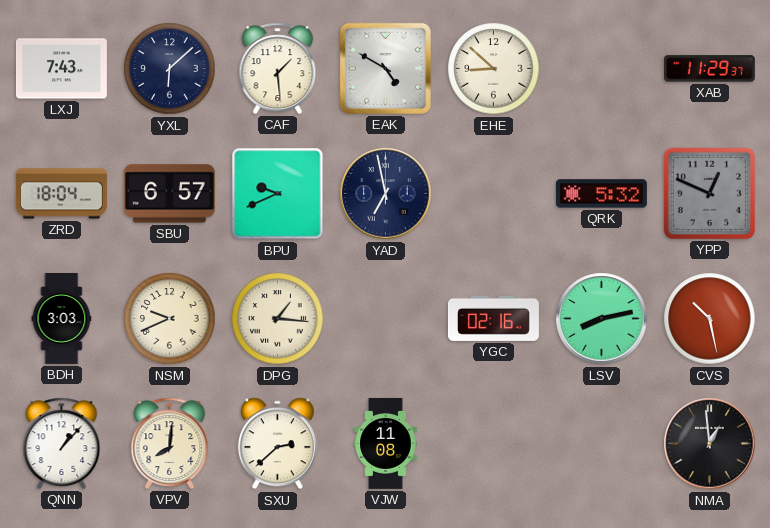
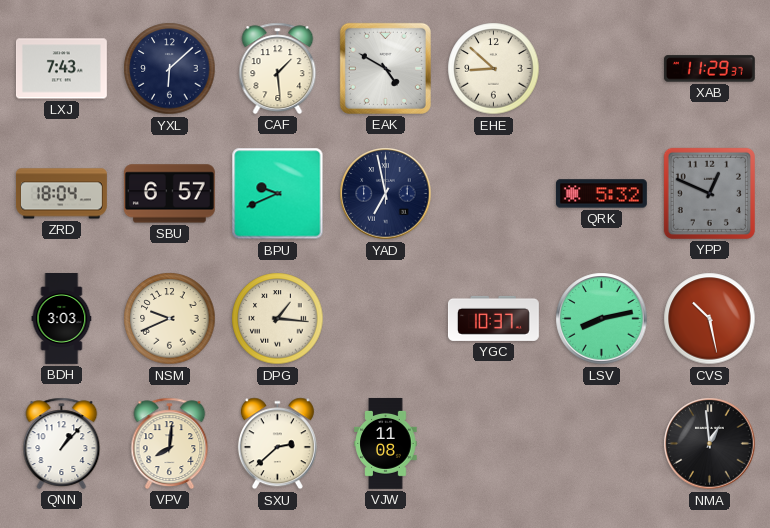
YGC: 02:16 -> 10:37
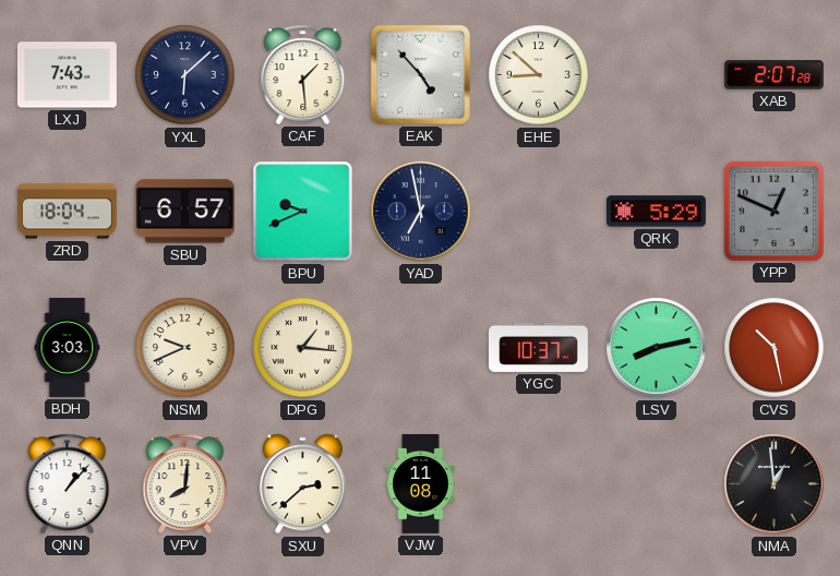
EAK: 4:50 -> 4:53
XAB: 11:29 -> 2:07
QRK: 5:32 -> 5:29
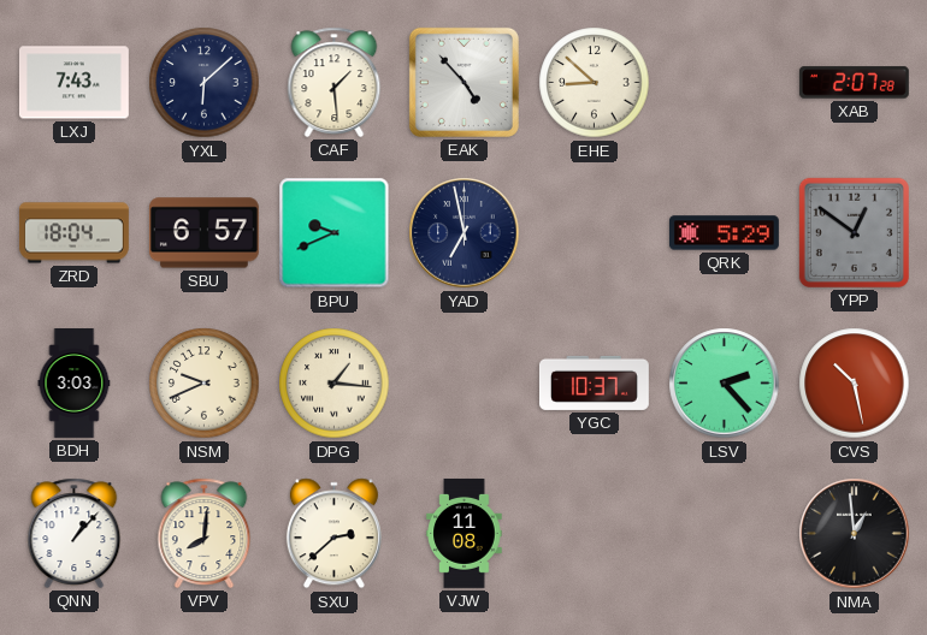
YPP: 12:49 -> 12:51
LSV: 8:13 -> 2:23
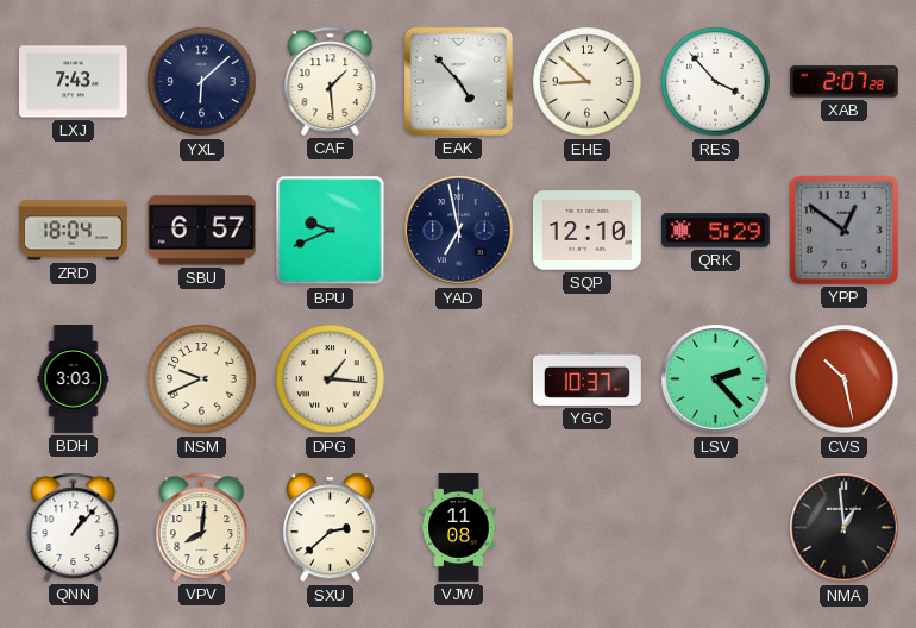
RES: none -> 3:53
SQP: none -> 12:10
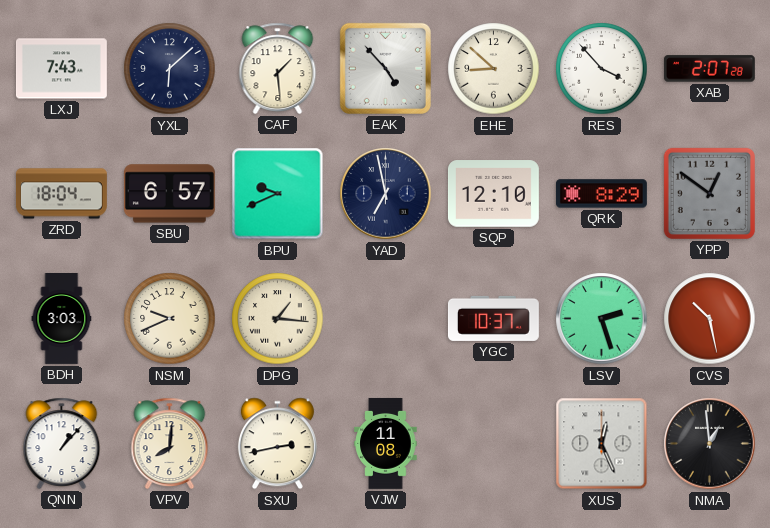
QRK: 5:29 -> 8:29
LSV: 2:23 -> 2:27
SXU: 2:38 -> 2:43
XUS: none -> 12:26
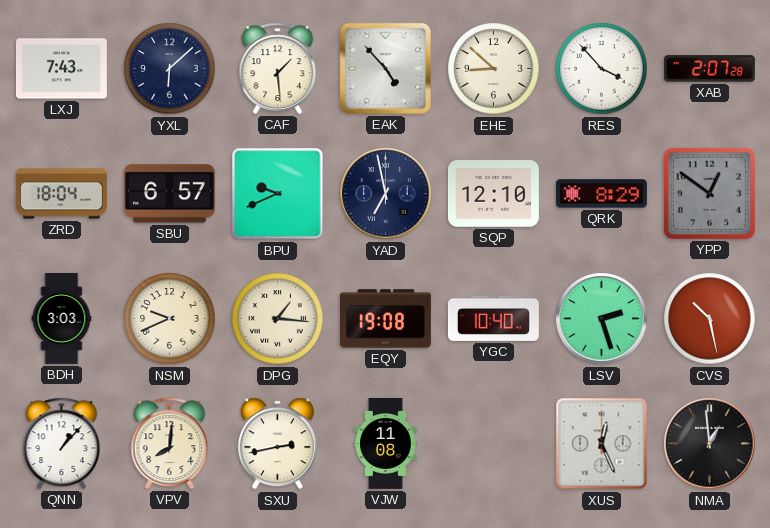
EQY: none -> 19:08
YGC: 10:37 -> 10:40
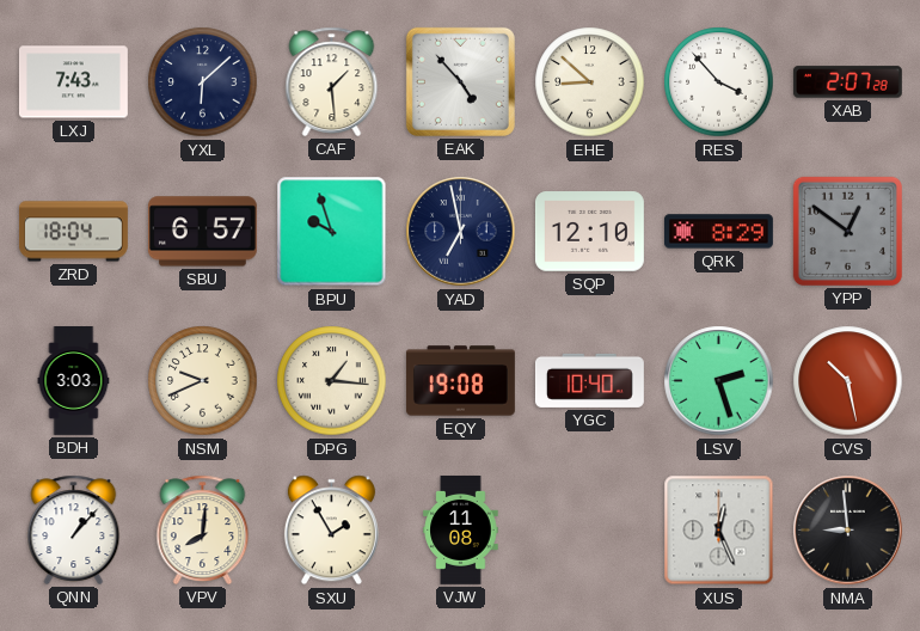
BPU: 9:41 -> 9:57
SXU: 2:43 -> 1:55
NMA: 12:59 -> 8:59
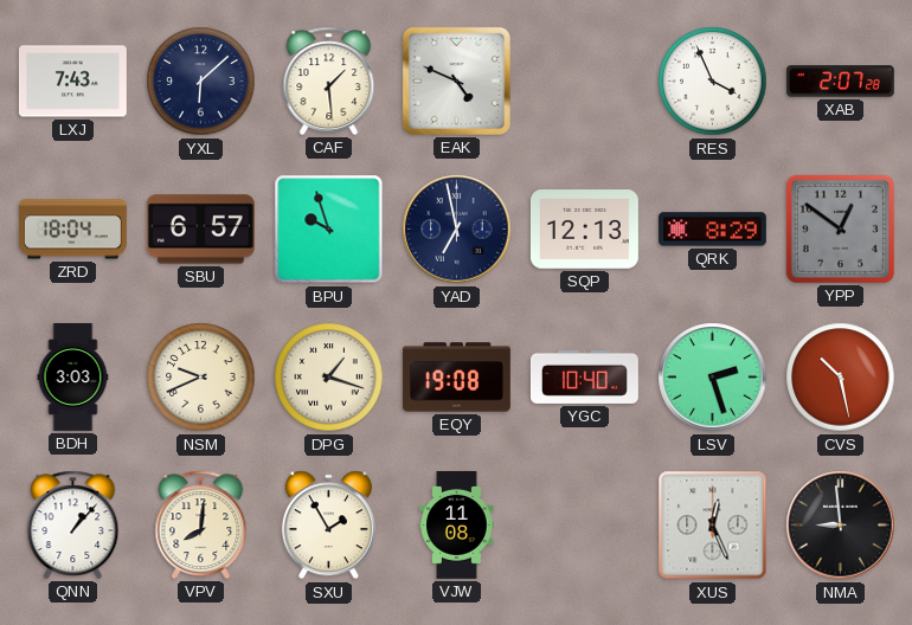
EAK: 4:53 -> 4:49
EHE: 8:52 -> none
RES: 3:53 -> 3:56
SQP: 12:10 -> 12:13
DPG: 1:16 -> 1:18
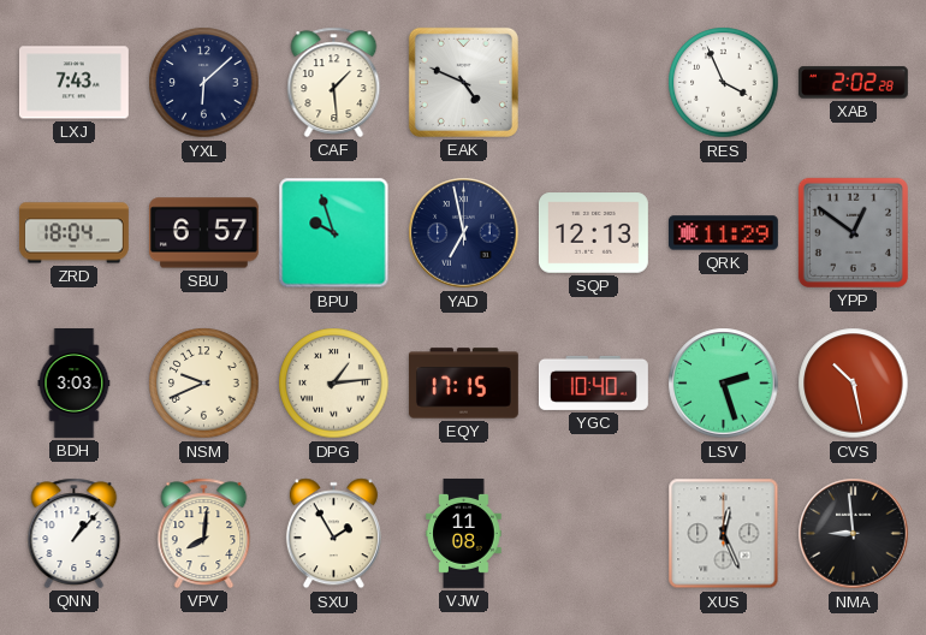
XAB: 2:07 -> 2:02
QRK: 8:29 -> 11:29
DPG: 1:18 -> 1:14
EQY: 19:08 -> 17:15
